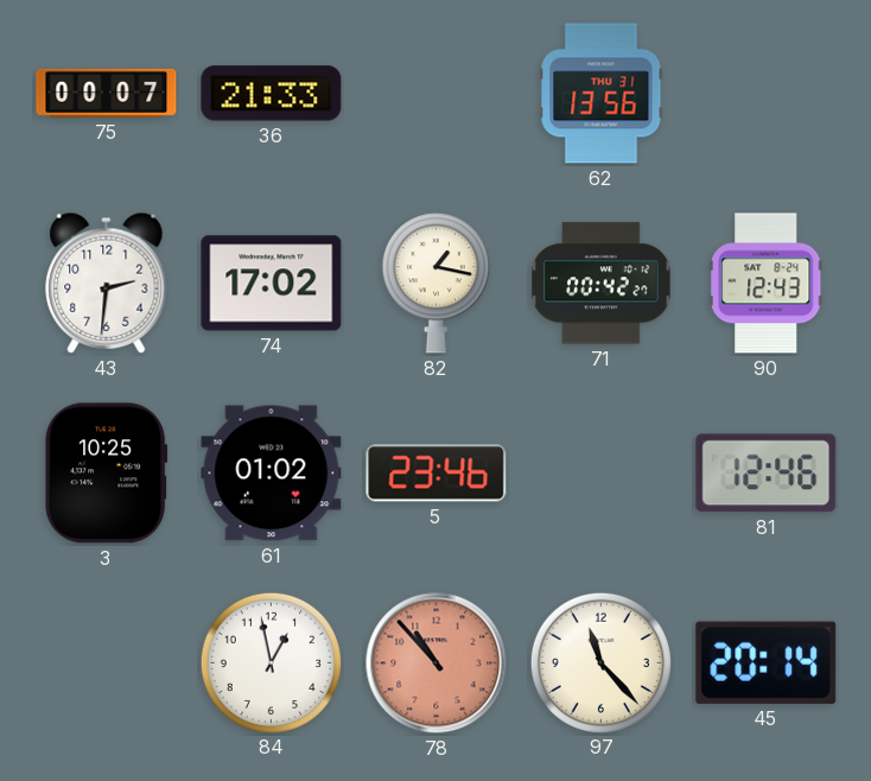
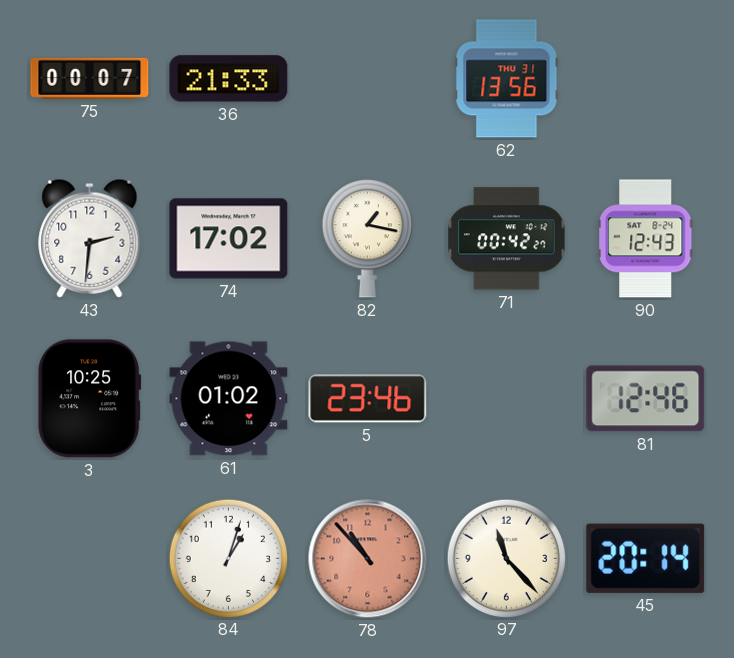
84: 12:58 -> 1:03
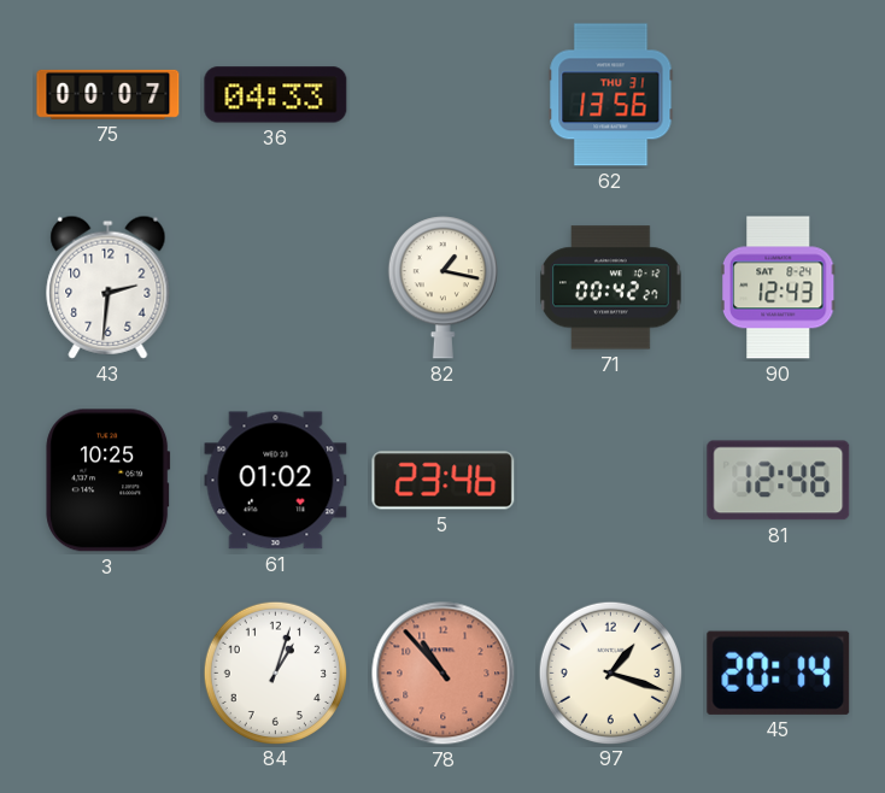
36: 21:33 -> 04:33
74: 17:02 -> none
97: 11:23 -> 1:18
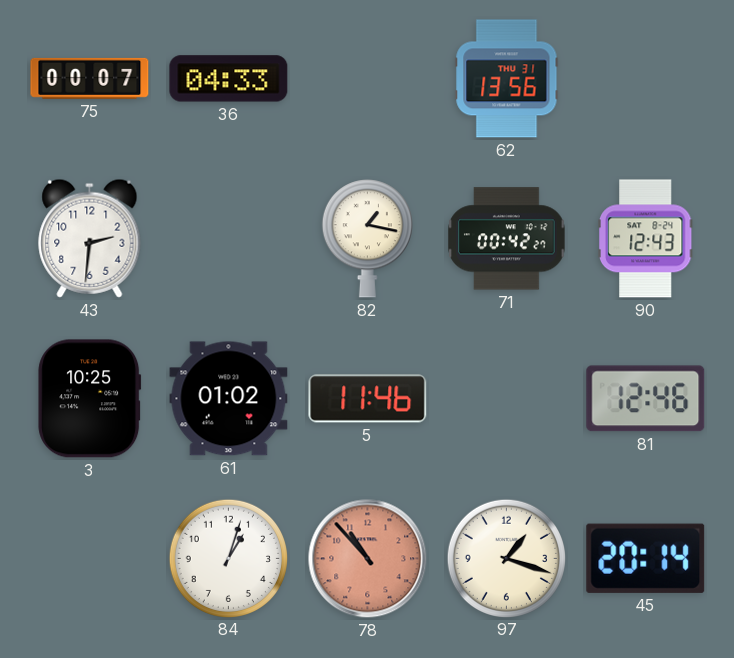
5: 23:46 -> 11:46
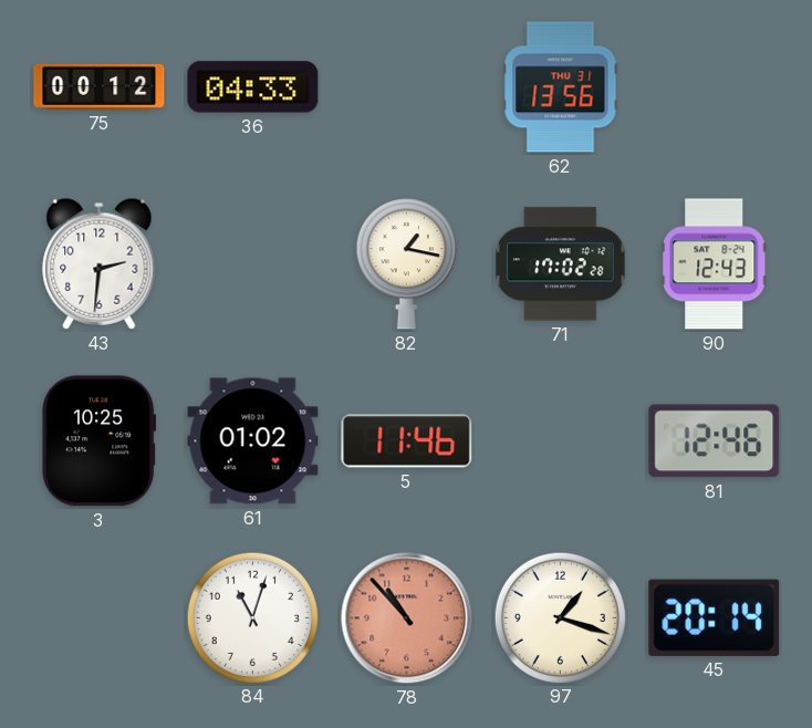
75: 00:07 -> 00:12
71: 00:42 -> 17:02
84: 1:03 -> 11:03
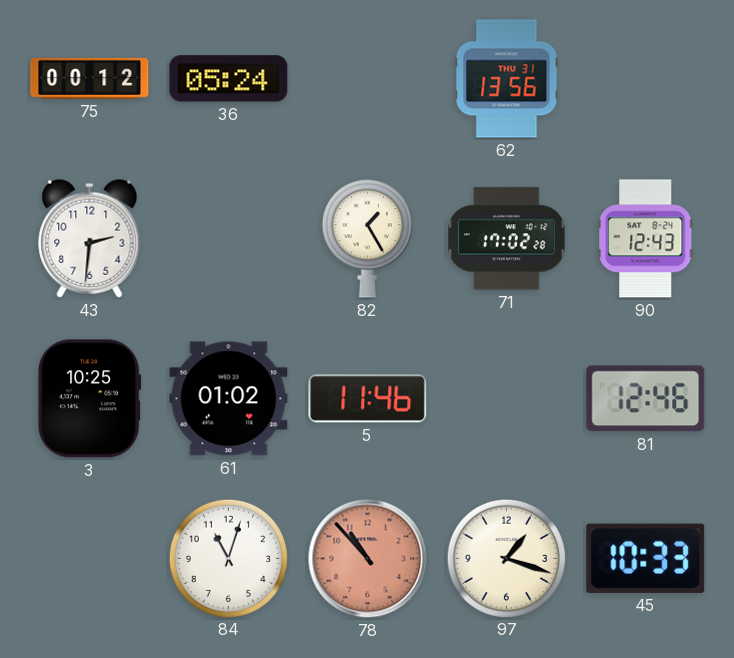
36: 04:33 -> 05:24
82: 1:17 -> 1:25
45: 20:14 -> 10:33
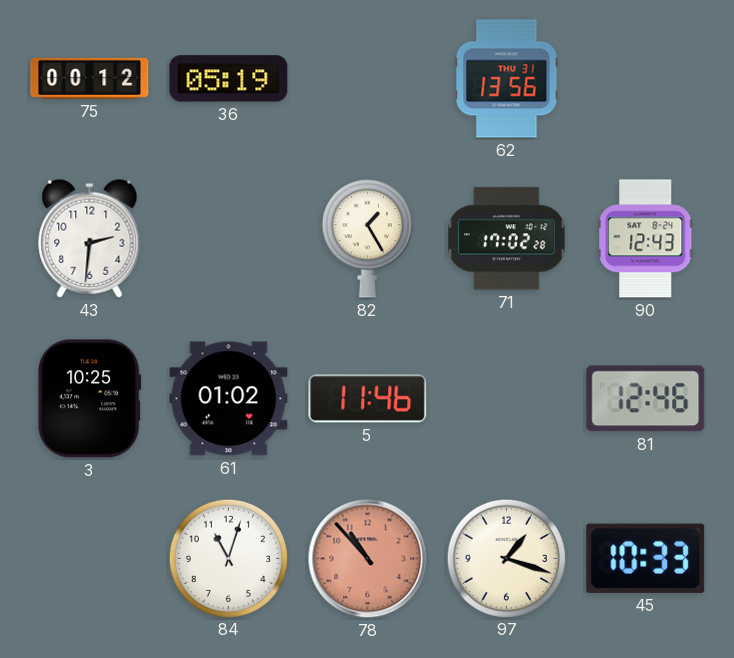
36: 05:24 -> 05:19
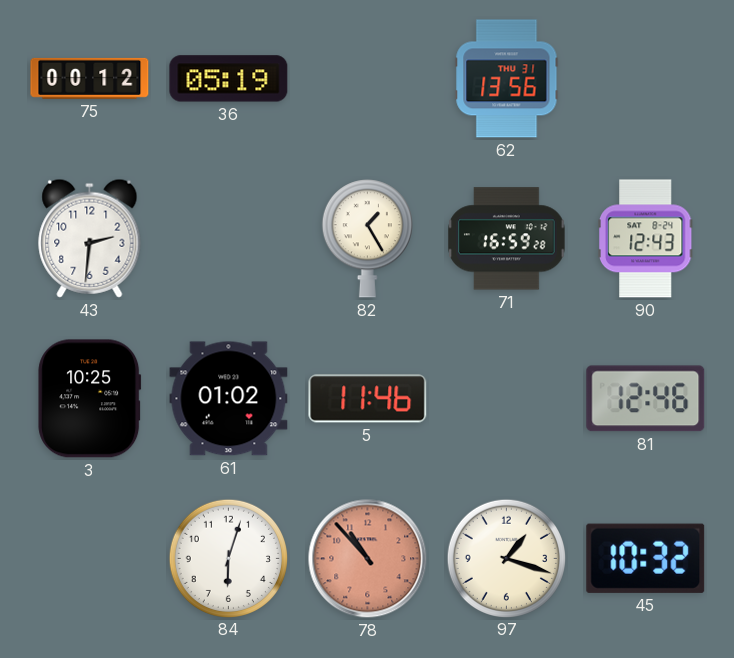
71: 17:02 -> 16:59
84: 11:03 -> 6:03
45: 10:33 -> 10:32
